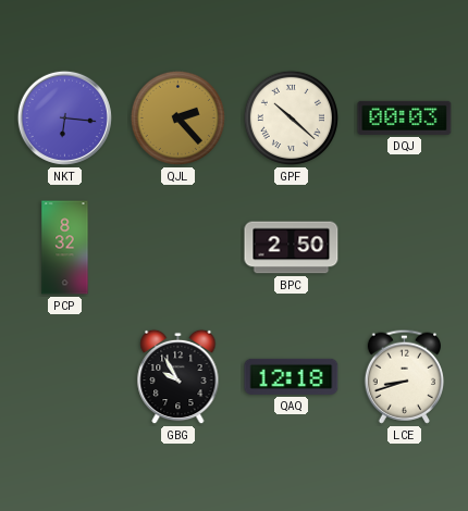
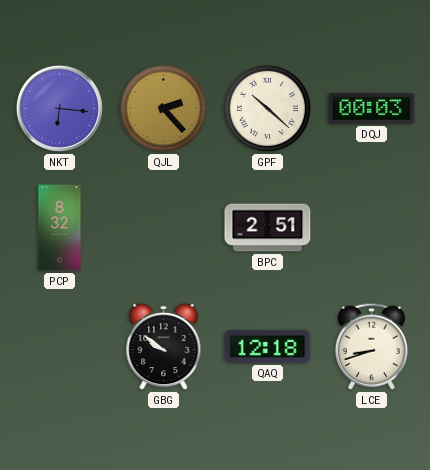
BPC: 2:50 -> 2:51
GBG: 9:55 -> 9:51
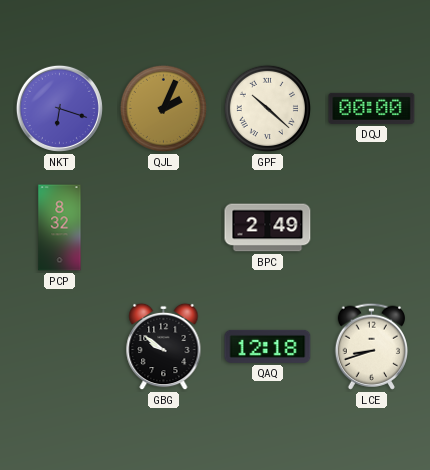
NKT: 6:16 -> 6:18
QJL: 2:23 -> 2:04
DQJ: 00:03 -> 00:00
BPC: 2:51 -> 2:49
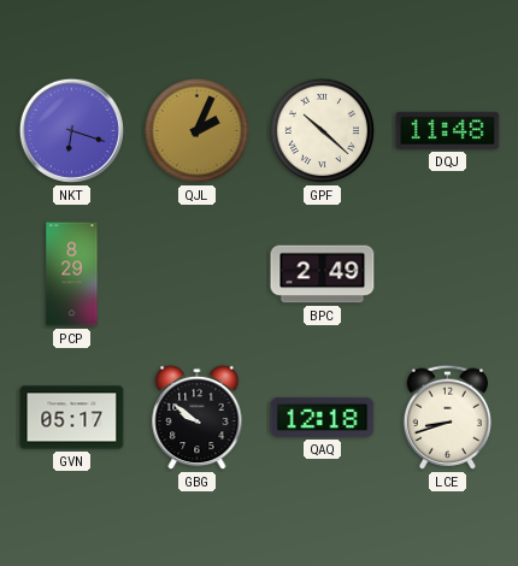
DQJ: 00:00 -> 11:48
PCP: 8:32 -> 8:29
GVN: none -> 05:17
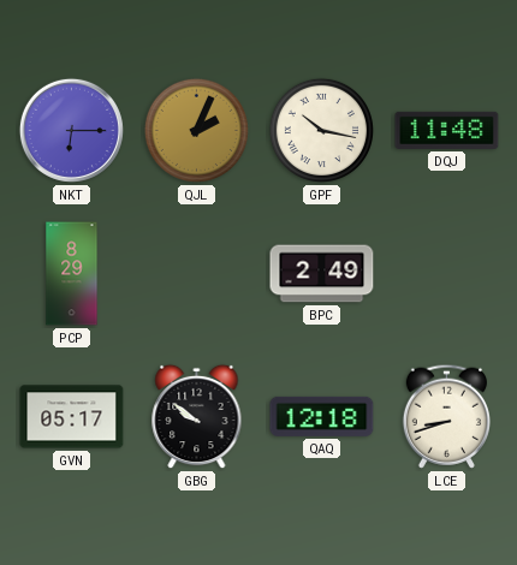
NKT: 6:18 -> 6:15
GPF: 10:22 -> 10:17
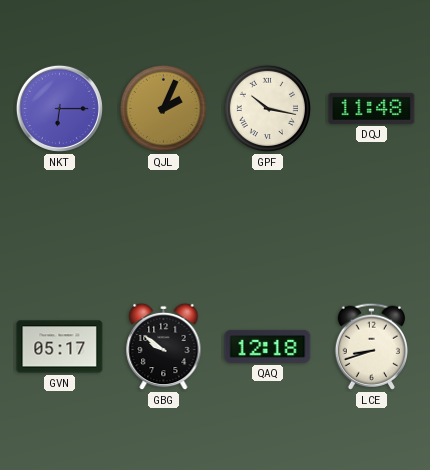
PCP: 8:29 -> none
BPC: 2:49 -> none
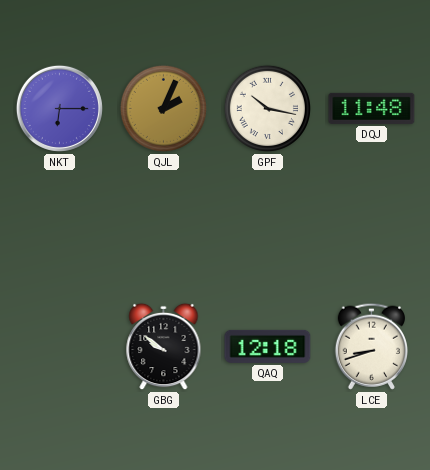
GVN: 05:17 -> none
